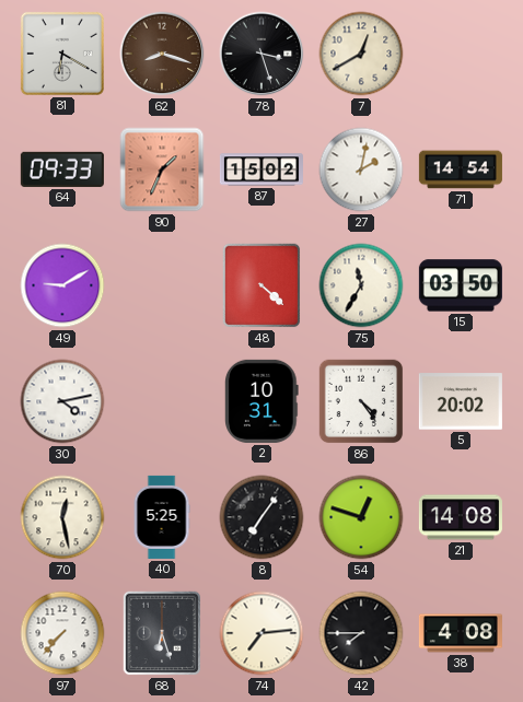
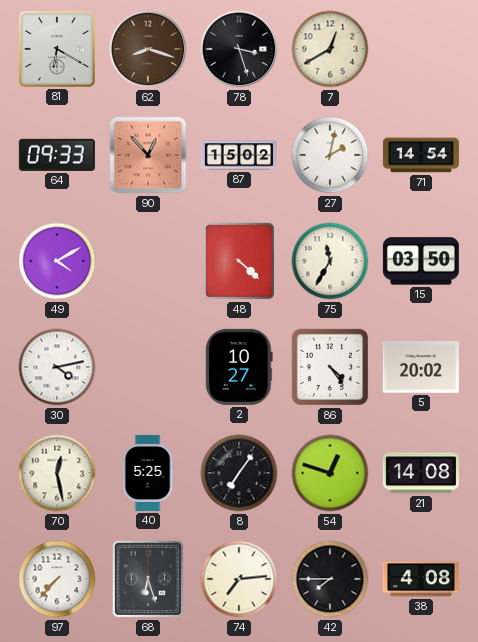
90: 1:34 -> 12:53
49: 9:10 -> 4:10
2: 10:31 -> 10:27
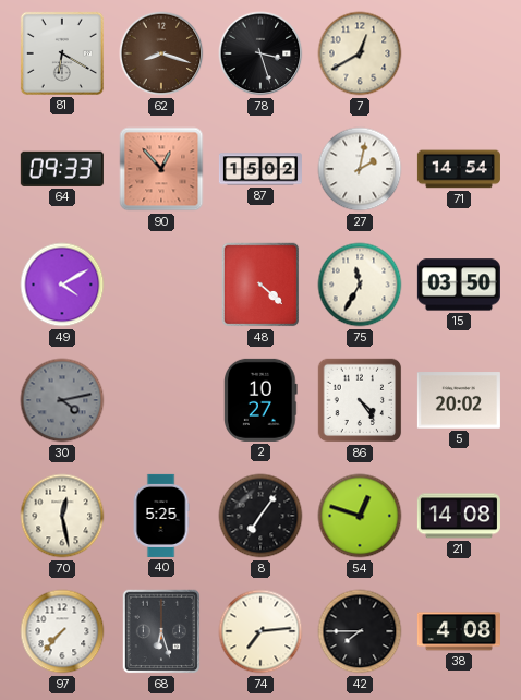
30 dial: white -> grey
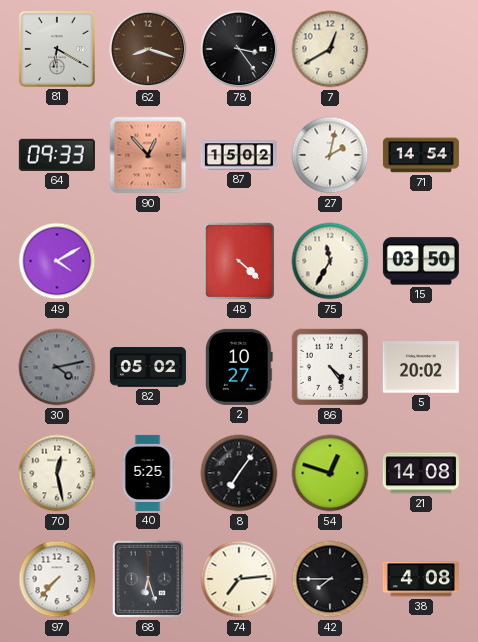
78: 3:27 -> 3:24
82: none -> 05:02
